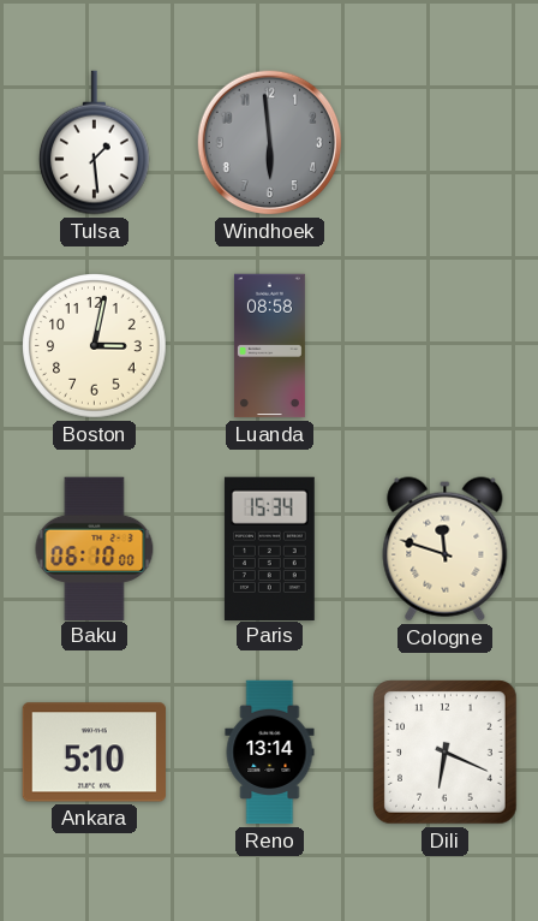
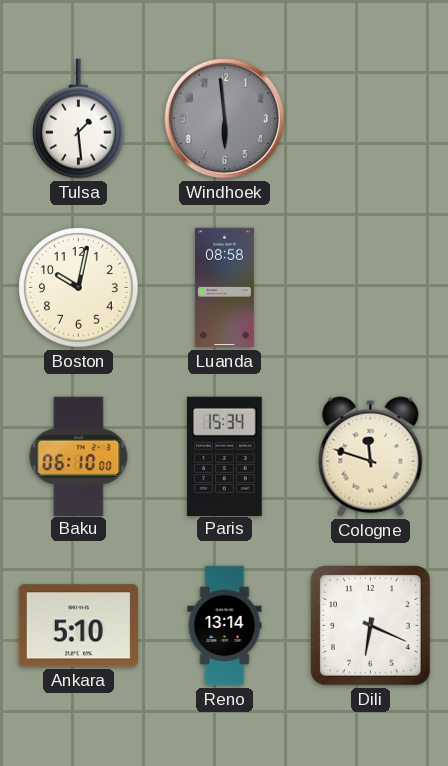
Boston: 3:02 -> 10:02
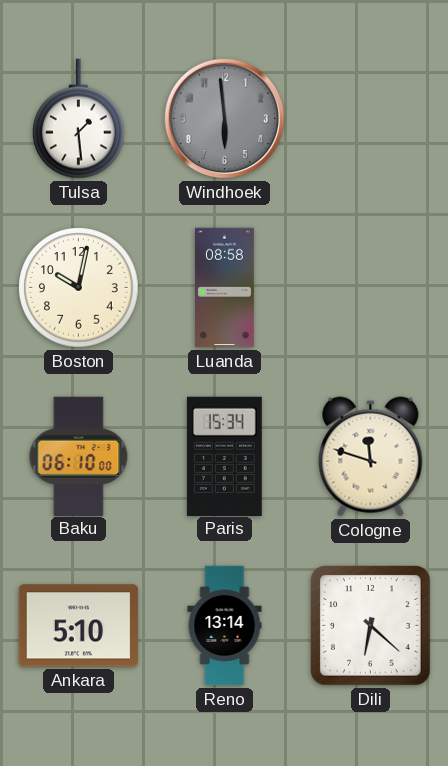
Dili: 6:19 -> 6:22
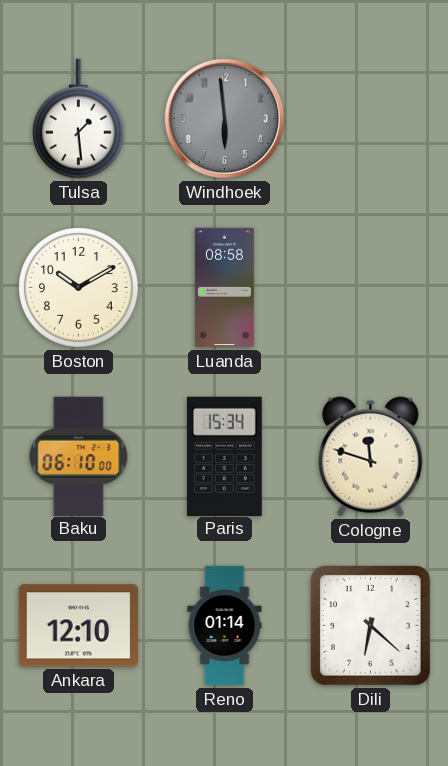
Boston: 10:02 -> 10:10
Ankara: 5:10 -> 12:10
Reno: 13:14 -> 01:14
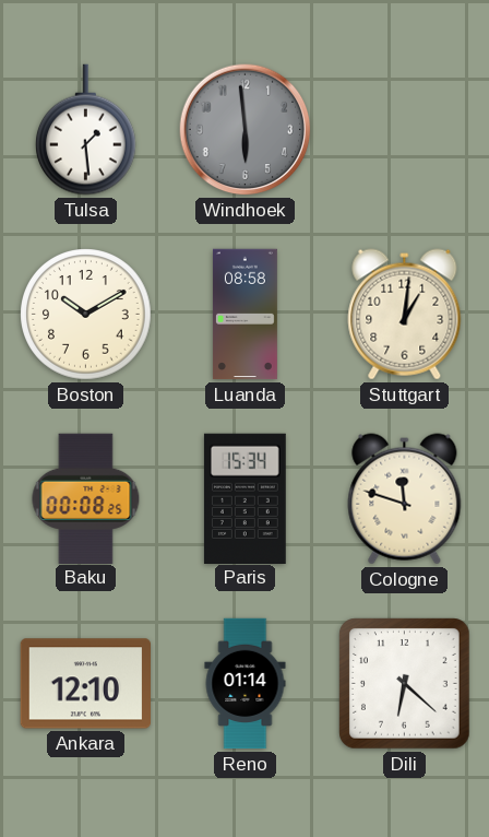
Stuttgart: none -> 1:01
Baku: 06:10 -> 00:08
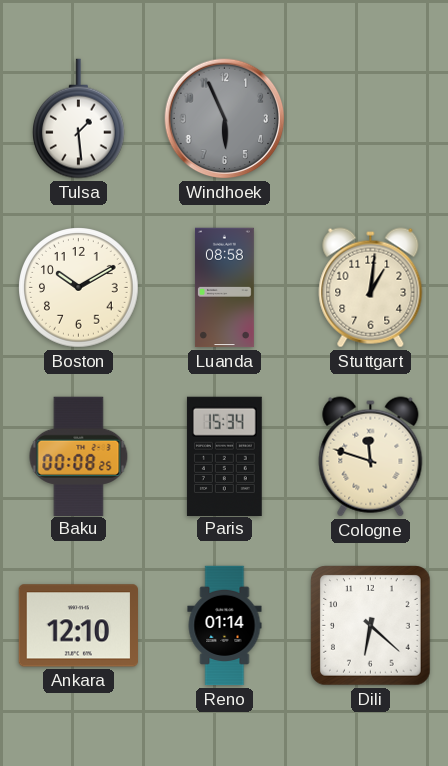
Windhoek: 5:59 -> 5:56
